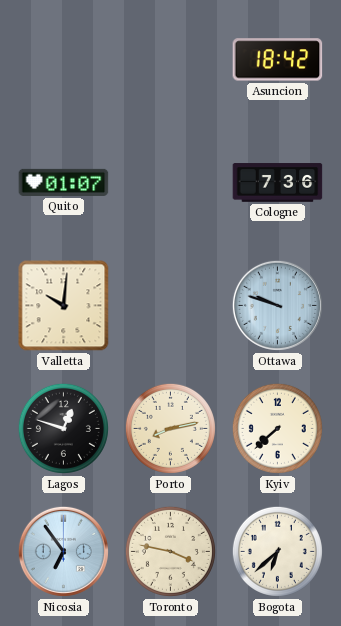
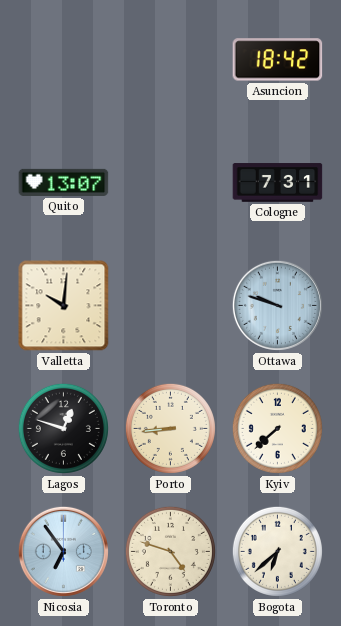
Quito: 01:07 -> 13:07
Cologne: 7:36 -> 7:31
Porto: 8:13 -> 8:44
Toronto: 3:47 -> 4:48
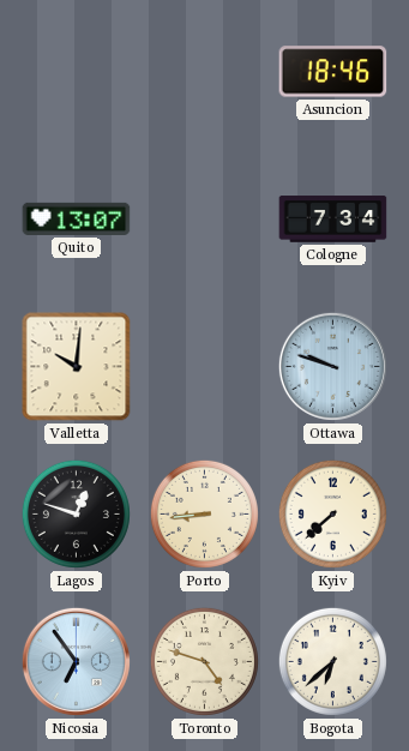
Asuncion: 18:42 -> 18:46
Cologne: 7:31 -> 7:34
